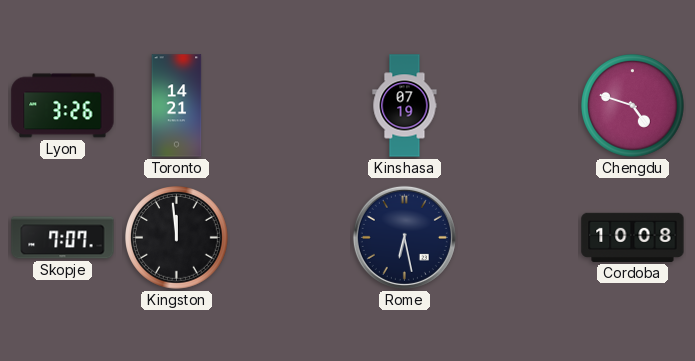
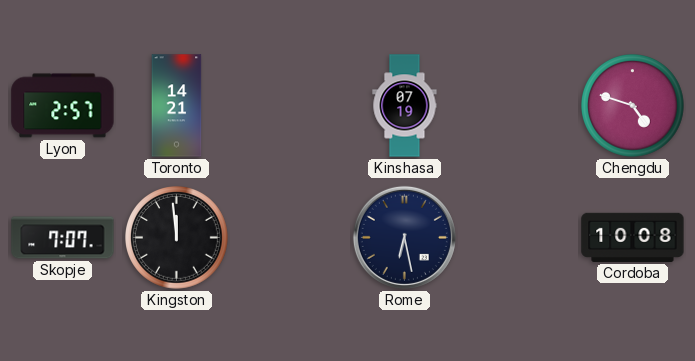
Lyon: 3:26 -> 2:57
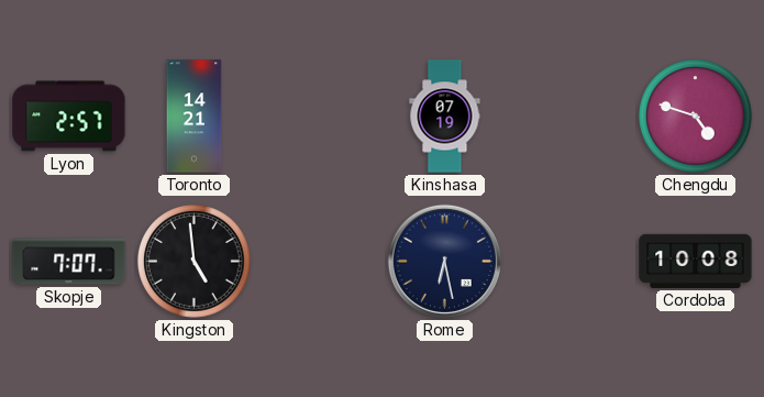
Kingston: 11:59 -> 4:59
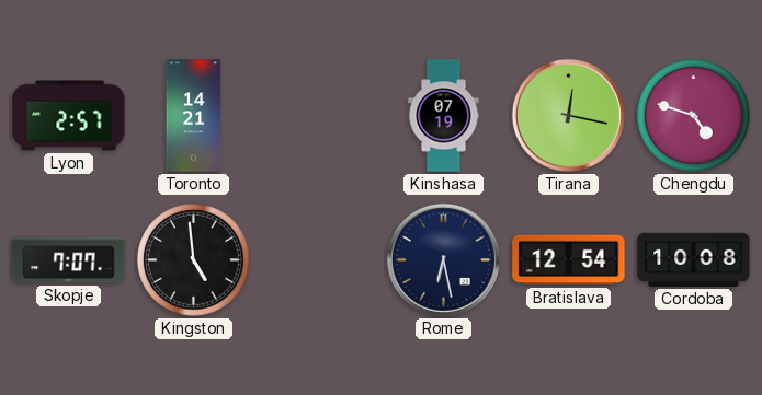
Tirana: none -> 12:17
Bratislava: none -> 12:54
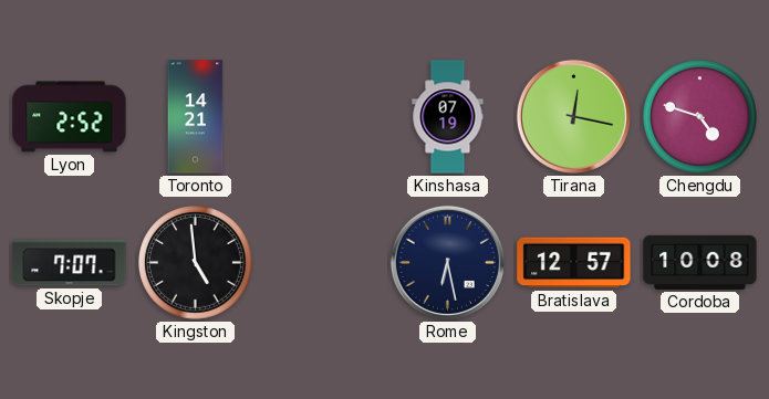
Lyon: 2:57 -> 2:52
Bratislava: 12:54 -> 12:57
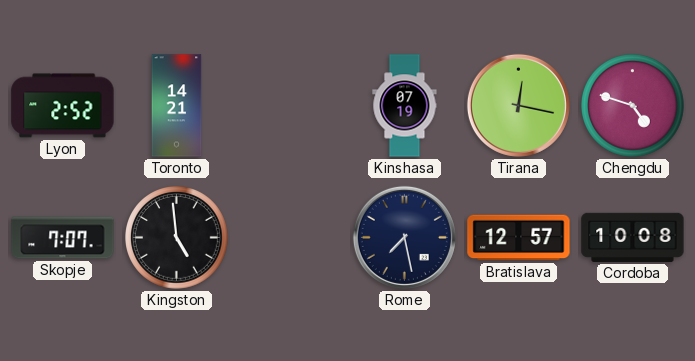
Rome: 6:28 -> 7:28
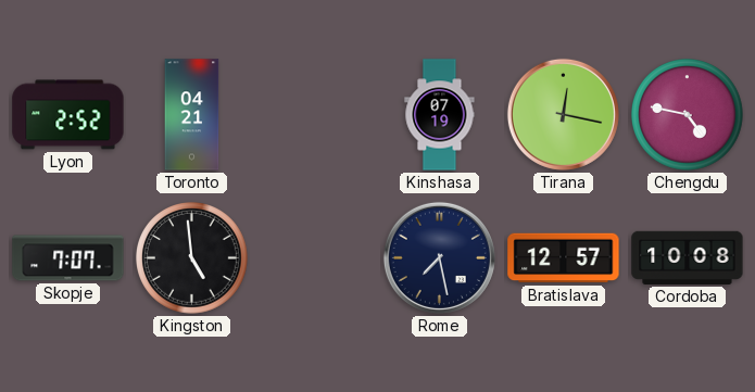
Toronto: 14:21 -> 04:21
Chengdu: 4:48 -> 4:47
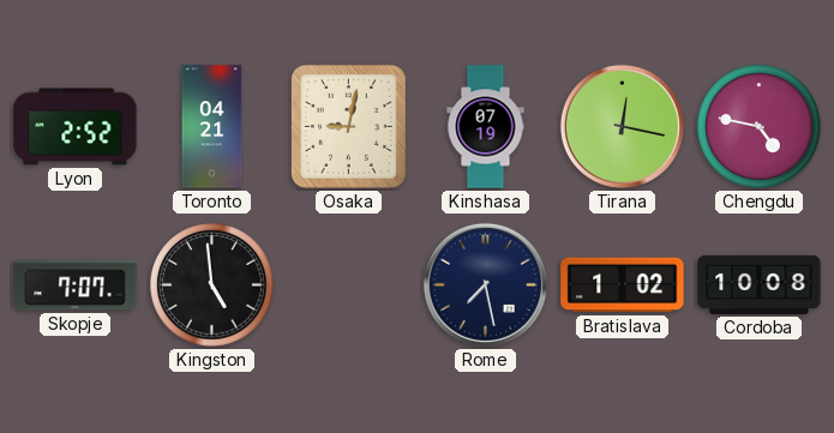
Osaka: none -> 9:02
Bratislava: 12:57 -> 1:02
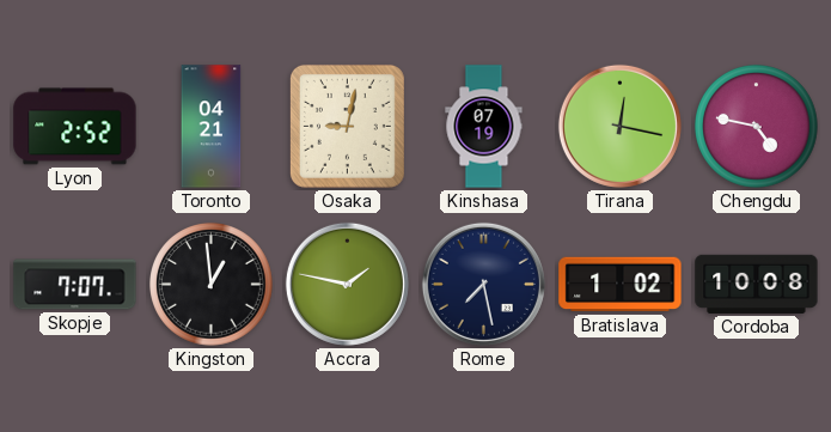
Kingston: 4:59 -> 12:59
Accra: none -> 1:47
